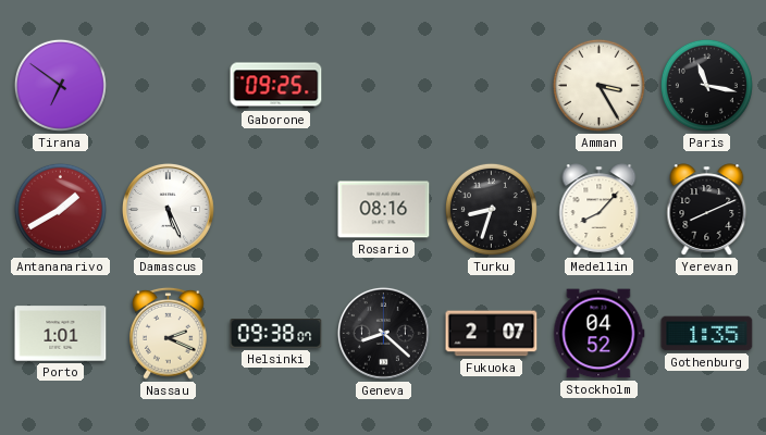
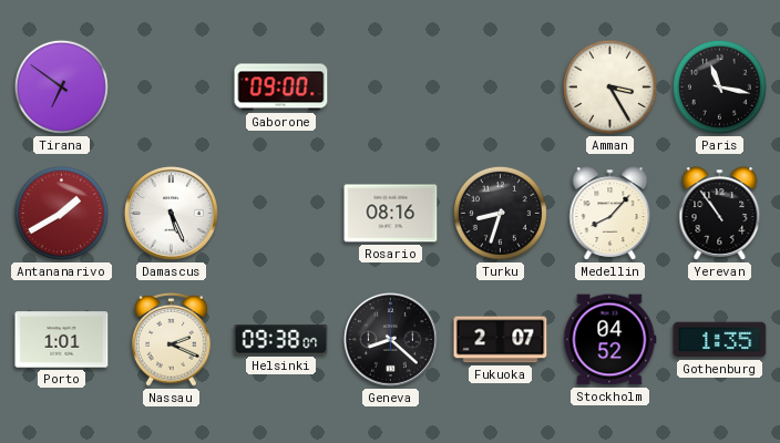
Gaborone: 09:25 -> 09:00
Yerevan: 8:11 -> 10:54
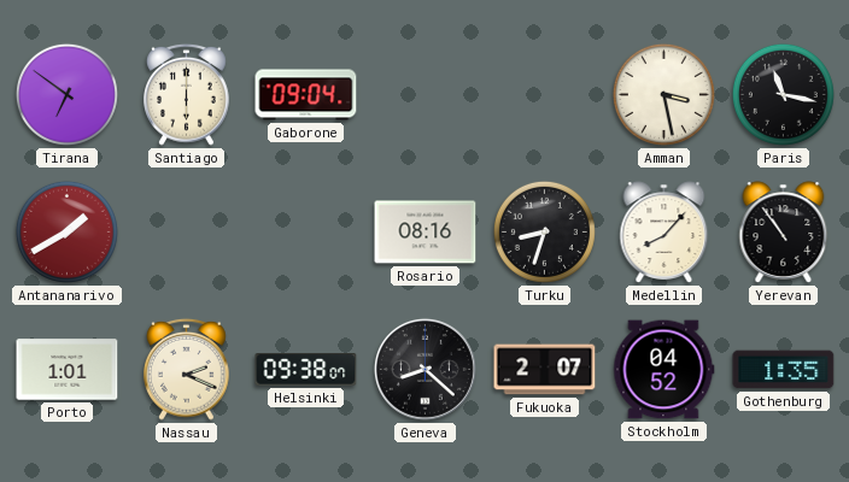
Santiago: none -> 6:00
Gaborone: 09:00 -> 09:04
Amman: 3:25 -> 3:28
Damascus: 5:26 -> none
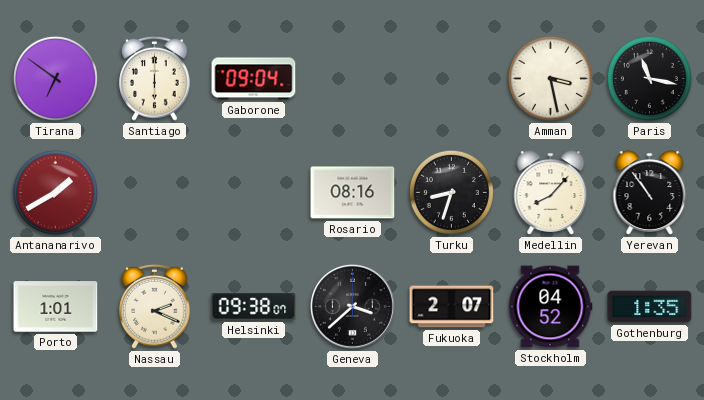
Geneva: 8:22 -> 3:38
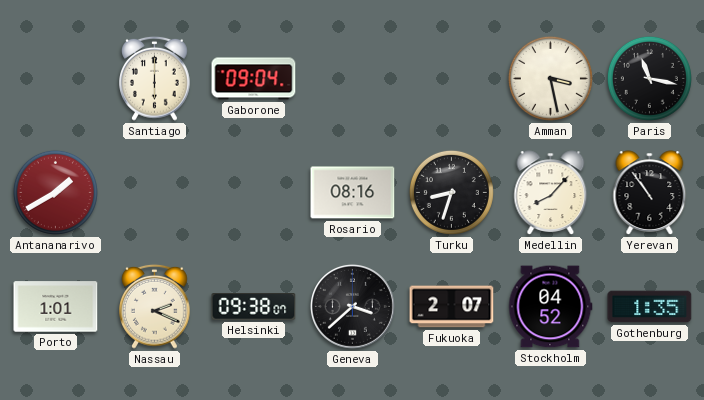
Tirana: 6:51 -> none
